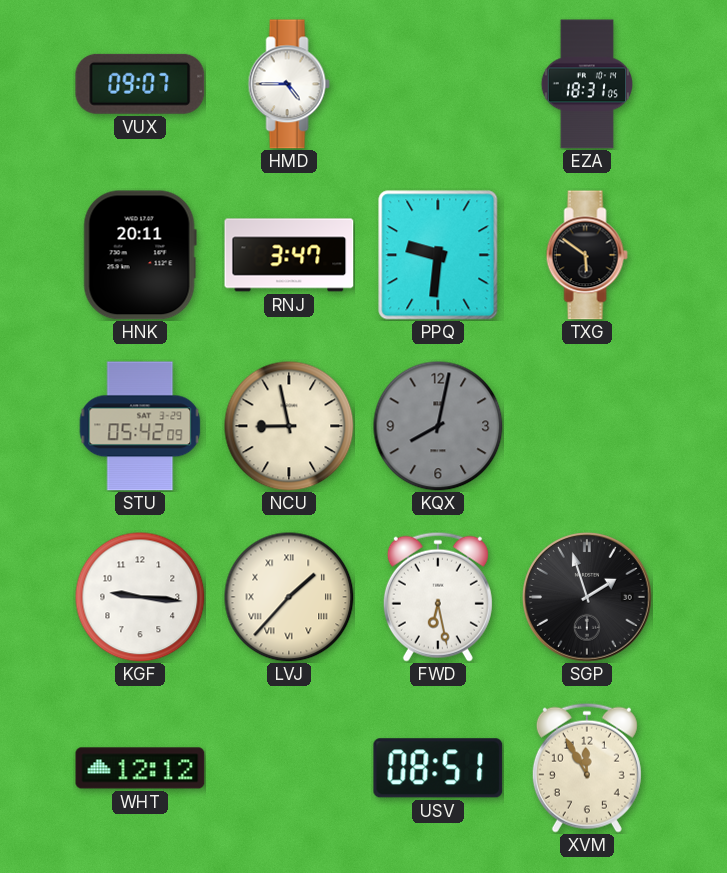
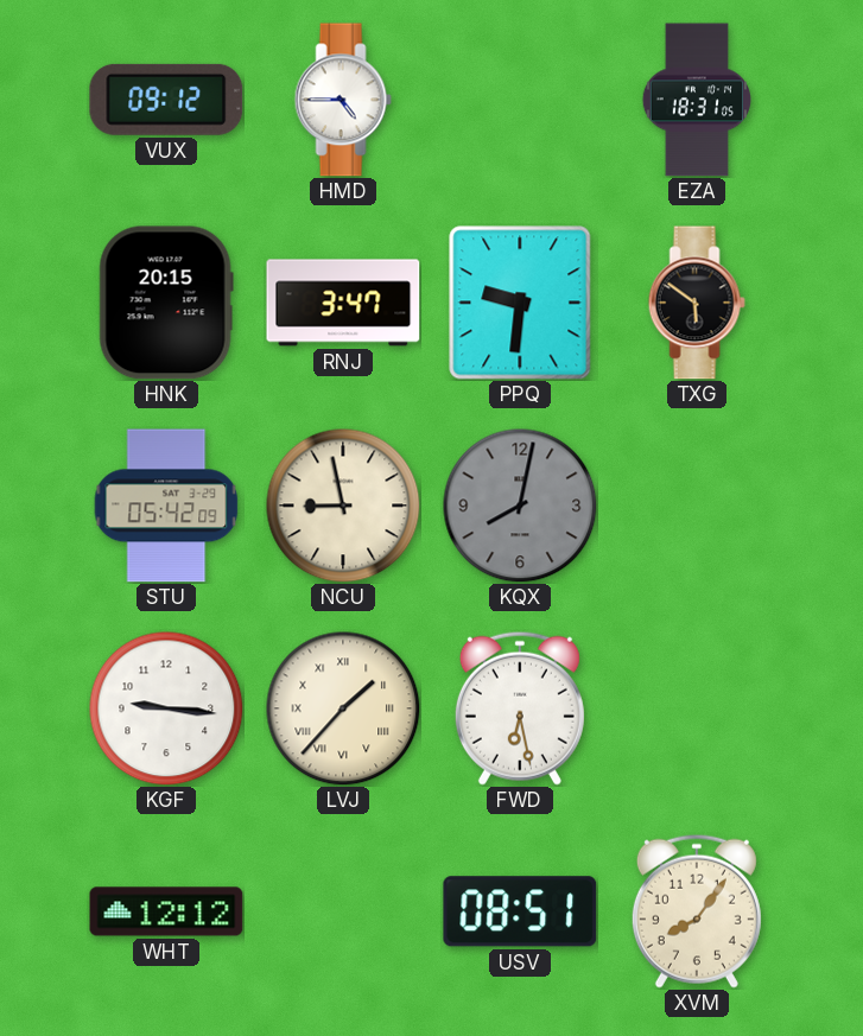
VUX: 09:07 -> 09:12
HNK: 20:11 -> 20:15
SGP: 1:57 -> none
XVM: 11:55 -> 8:06
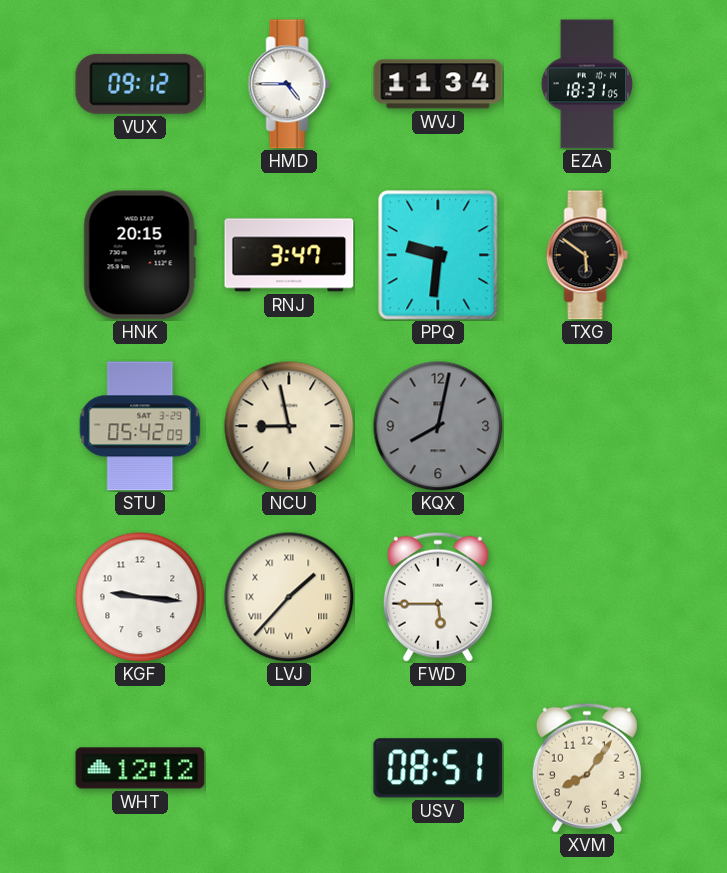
WVJ: none -> 11:34
FWD: 6:28 -> 5:45
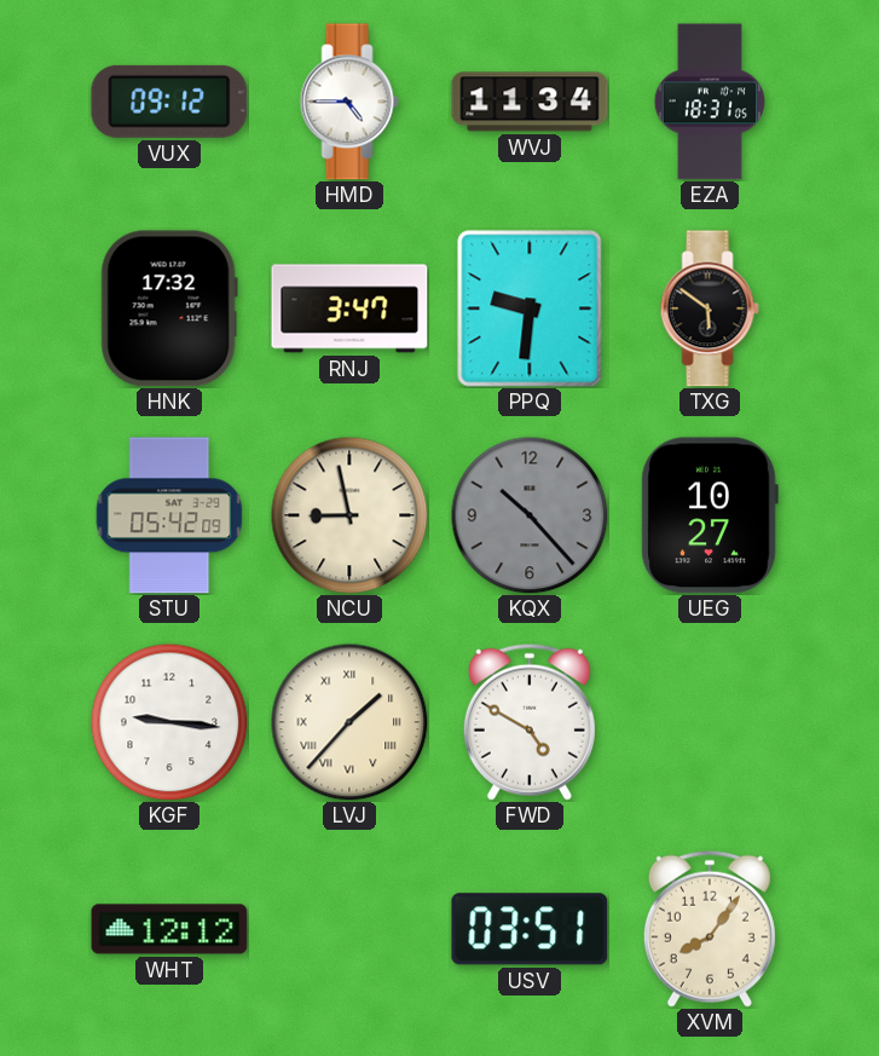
HNK: 20:15 -> 17:32
KQX: 8:02 -> 10:23
UEG: none -> 10:27
FWD: 5:45 -> 4:50
USV: 08:51 -> 03:51
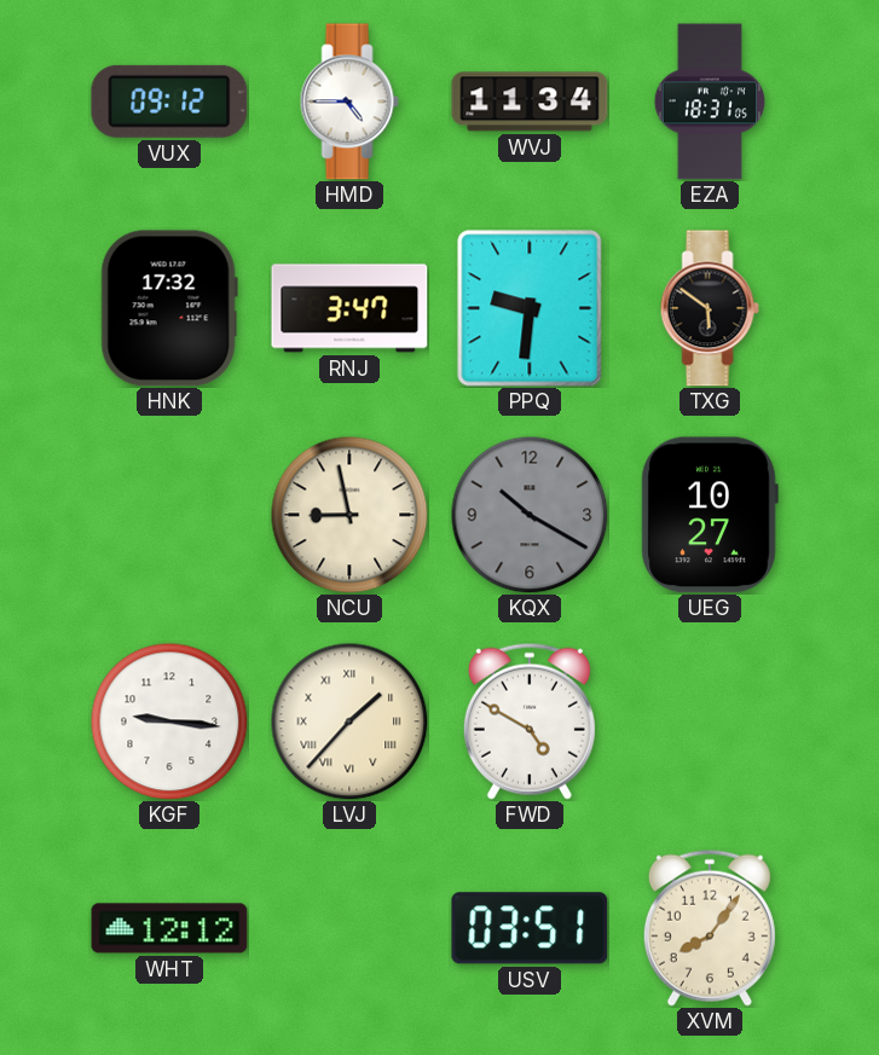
STU: 05:42 -> none
KQX: 10:23 -> 10:20
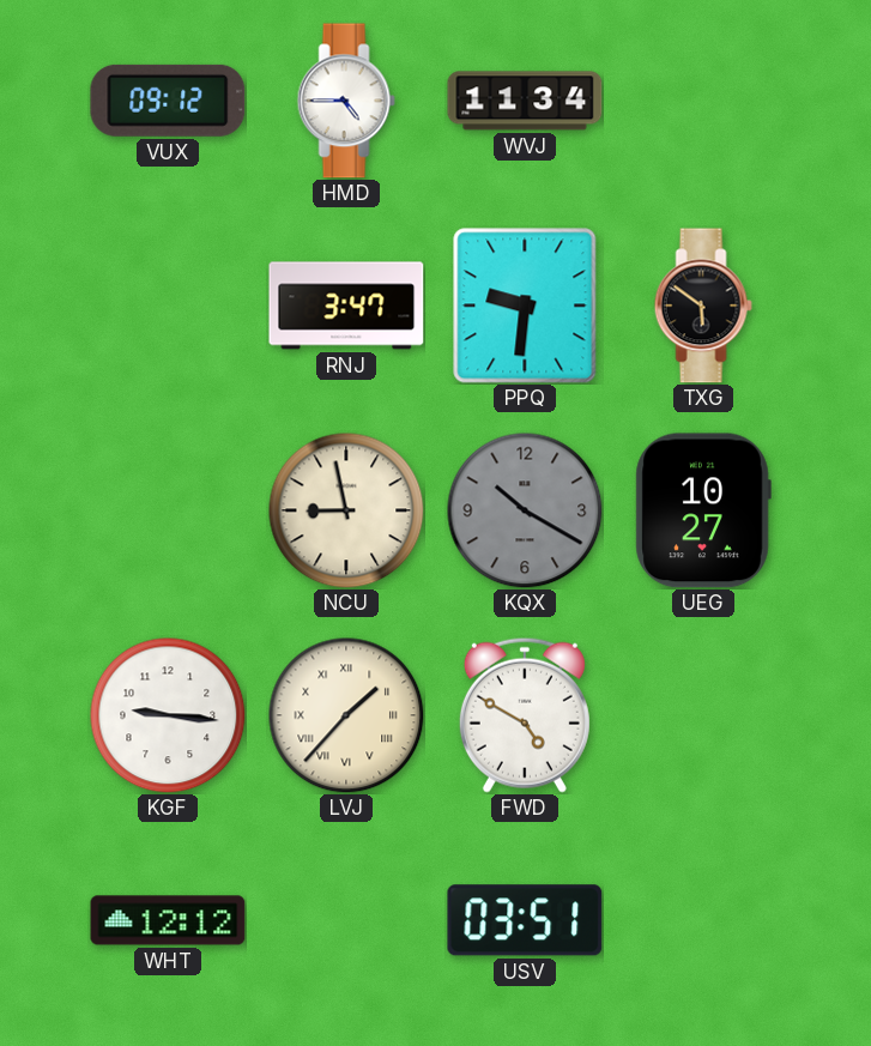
EZA: 18:31 -> none
HNK: 17:32 -> none
XVM: 8:06 -> none
